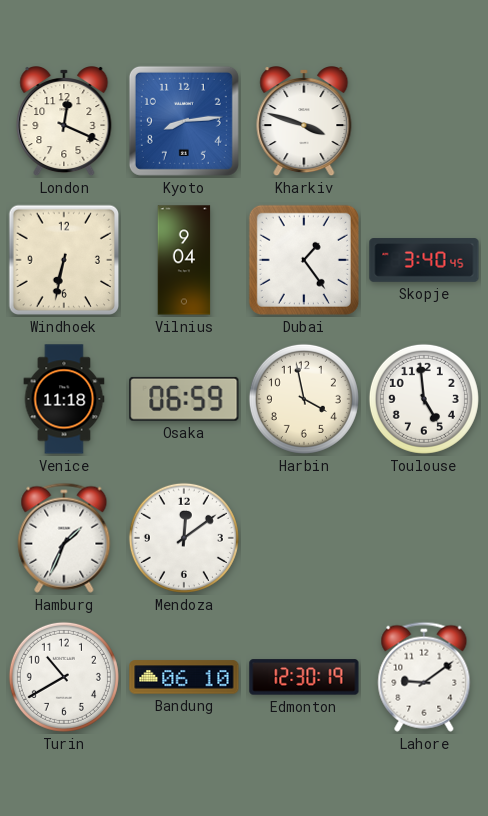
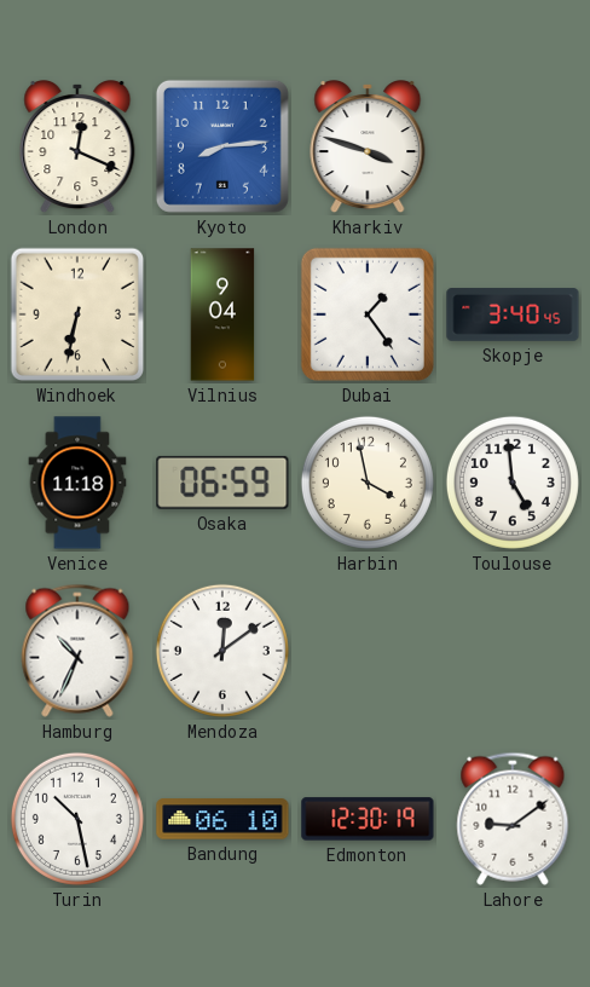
Hamburg: 1:34 -> 10:34
Turin: 10:40 -> 10:28
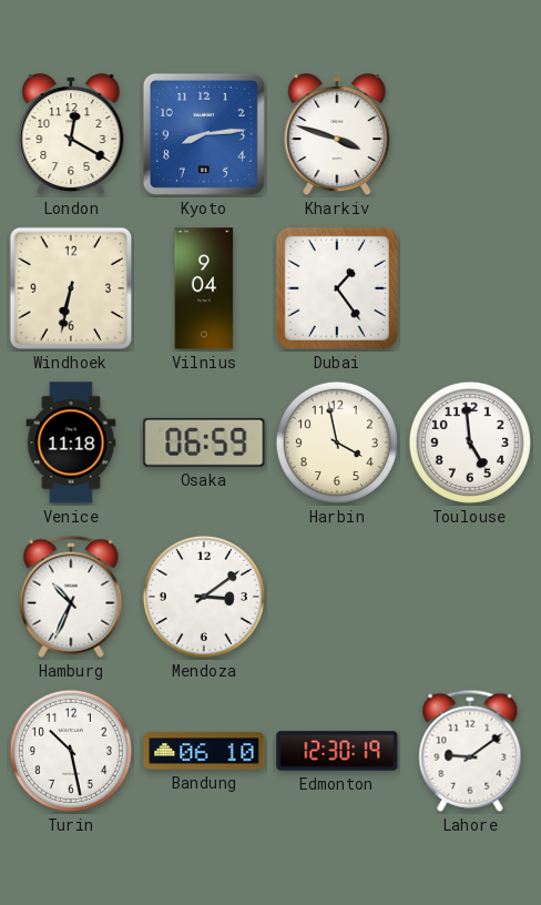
London: 12:19 -> 12:20
Skopje: 3:40 -> none
Mendoza: 12:09 -> 3:09
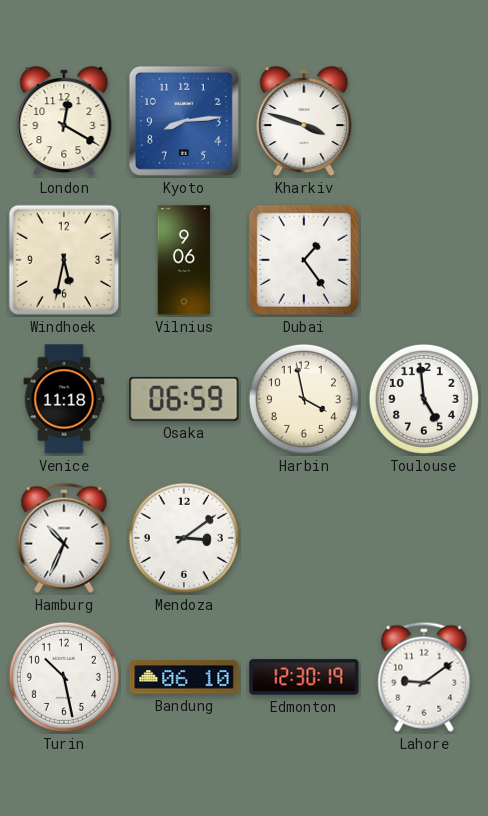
Windhoek: 6:32 -> 5:32
Vilnius: 9:04 -> 9:06
